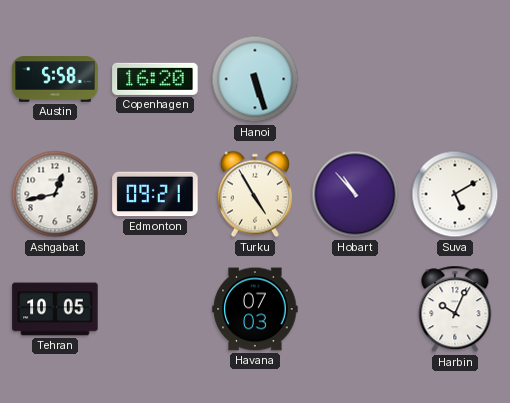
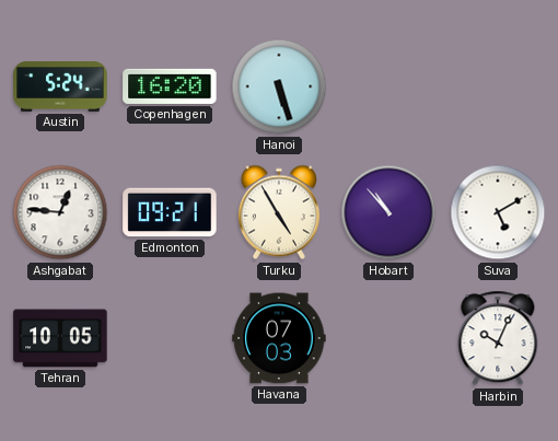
Austin: 5:58 -> 5:24
Ashgabat: 12:43 -> 12:46
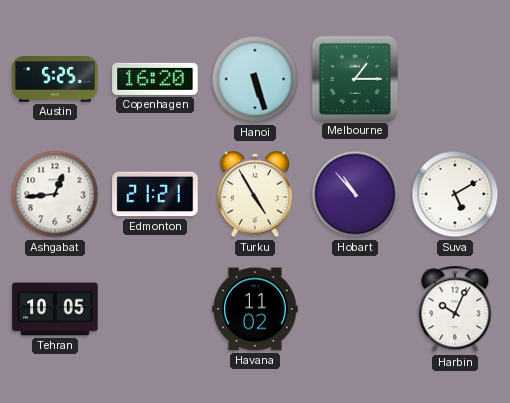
Austin: 5:24 -> 5:25
Melbourne: none -> 1:15
Ashgabat: 12:46 -> 12:44
Edmonton: 09:21 -> 21:21
Havana: 07:03 -> 11:02
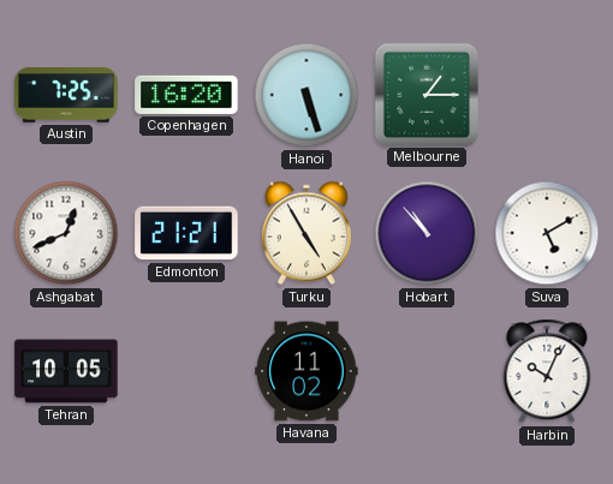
Austin: 5:25 -> 7:25
Ashgabat: 12:44 -> 12:41
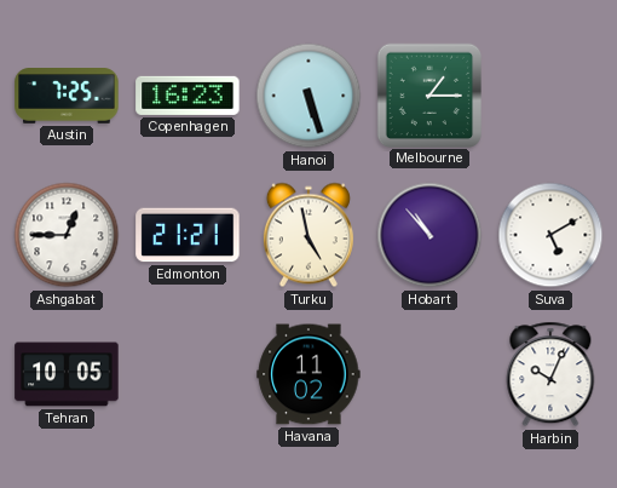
Copenhagen: 16:20 -> 16:23
Ashgabat: 12:41 -> 12:45
Turku: 4:55 -> 4:58
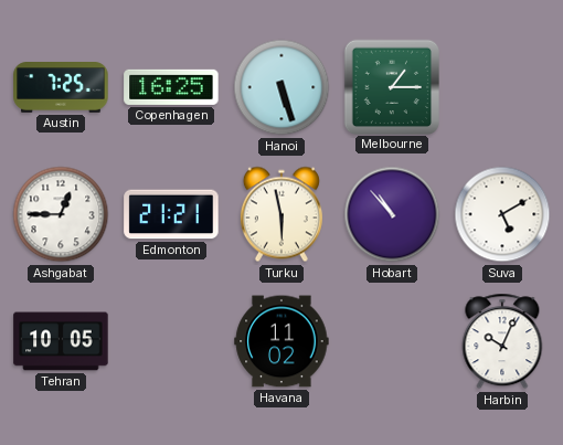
Copenhagen: 16:23 -> 16:25
Turku: 4:58 -> 5:58
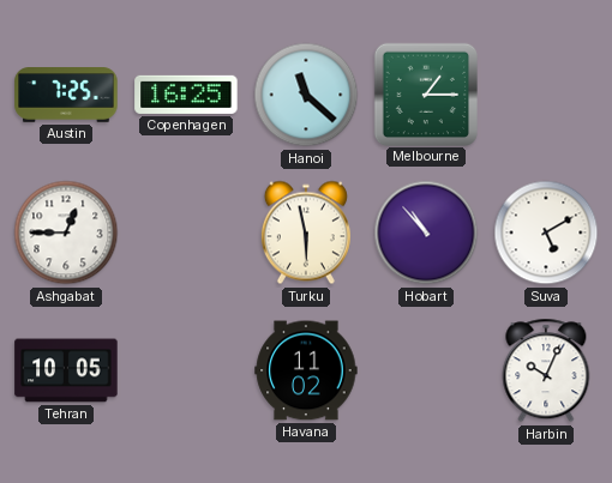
Hanoi: 5:27 -> 11:22
Edmonton: 21:21 -> none
